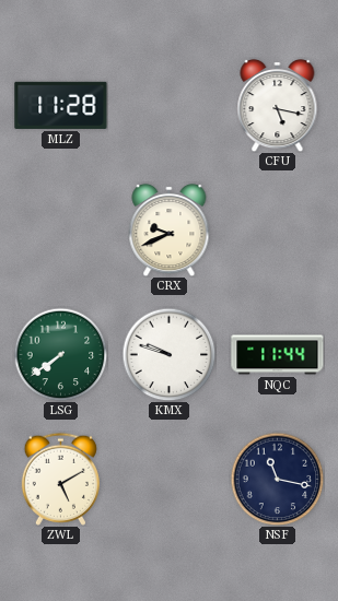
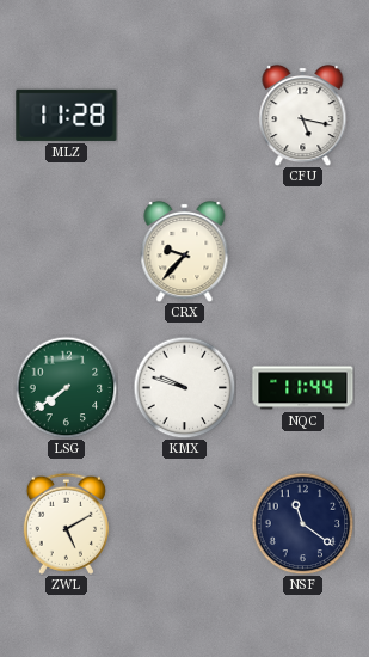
CRX: 9:41 -> 9:37
NSF: 11:17 -> 11:21
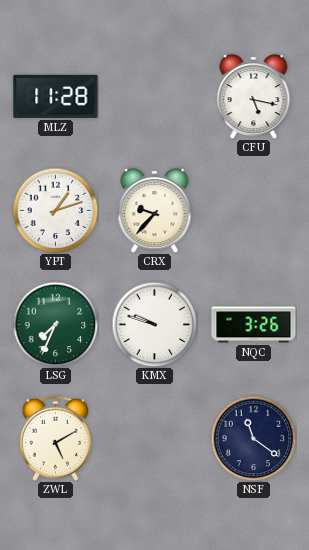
YPT: none -> 1:12
LSG: 7:39 -> 7:34
NQC: 11:44 -> 3:26
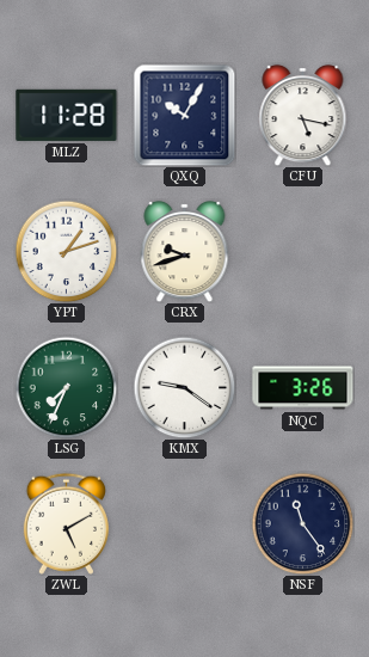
QXQ: none -> 10:05
CRX: 9:37 -> 9:42
KMX: 9:48 -> 9:21
NSF: 11:21 -> 11:24
